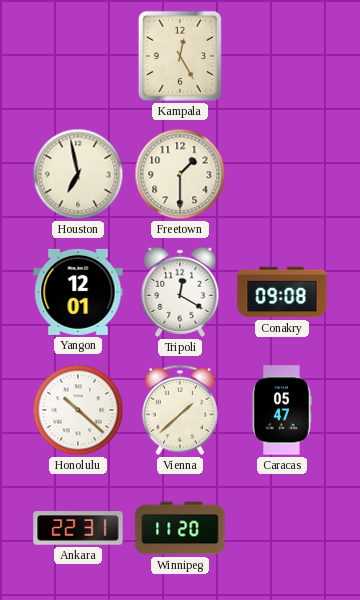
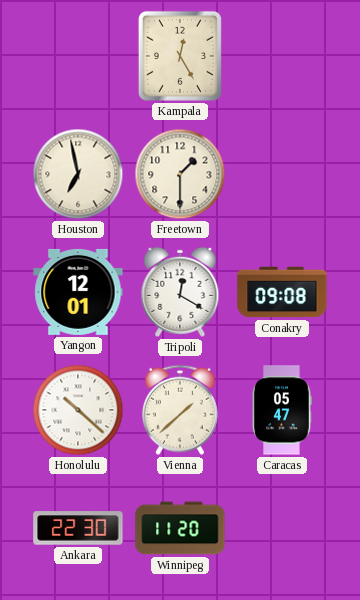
Ankara: 22:31 -> 22:30
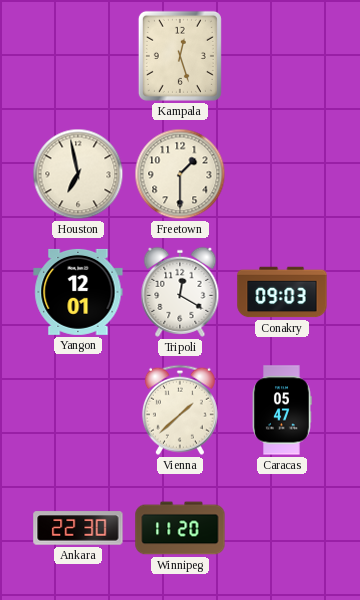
Kampala: 12:25 -> 12:27
Conakry: 09:08 -> 09:03
Honolulu: 10:22 -> none
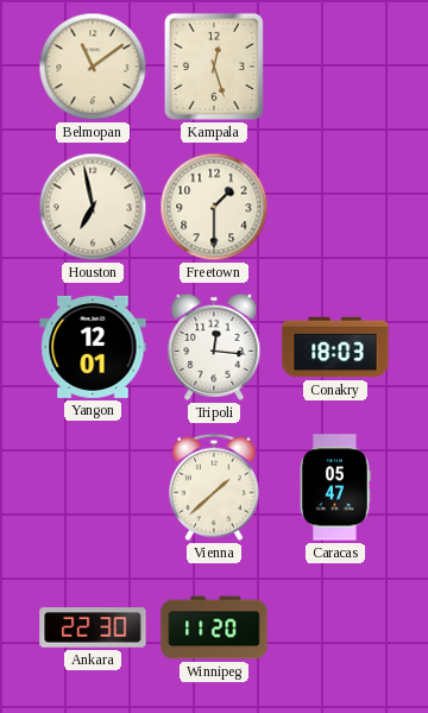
Belmopan: none -> 11:09
Tripoli: 12:20 -> 12:16
Conakry: 09:03 -> 18:03
